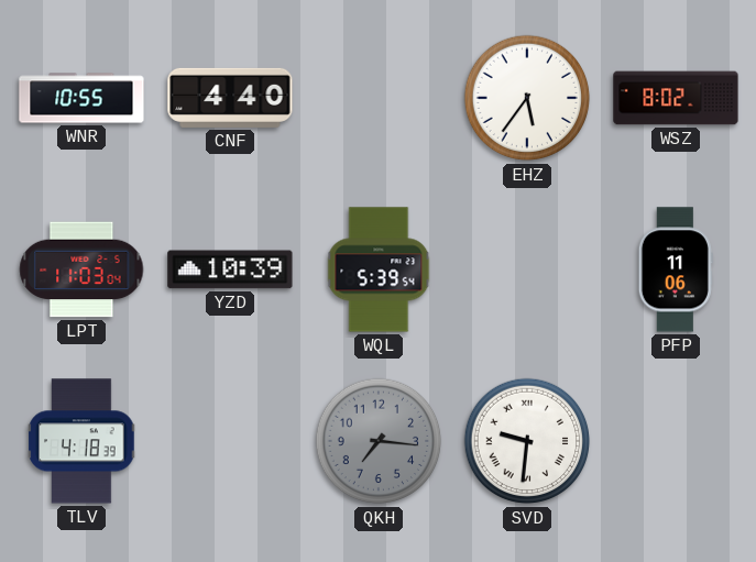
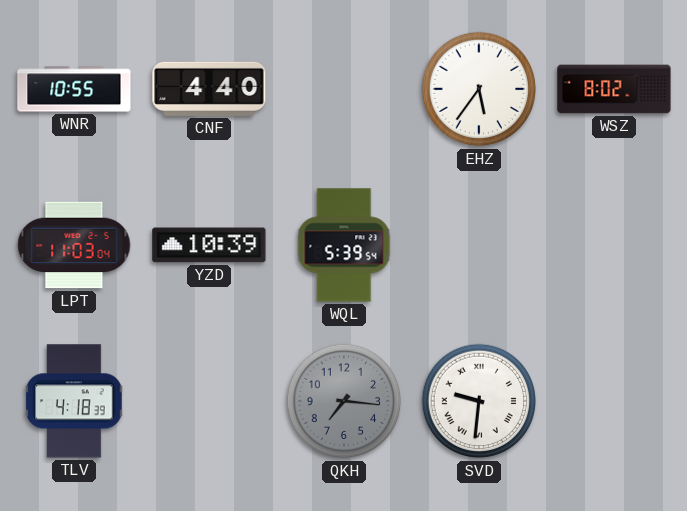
PFP: 11:06 -> none
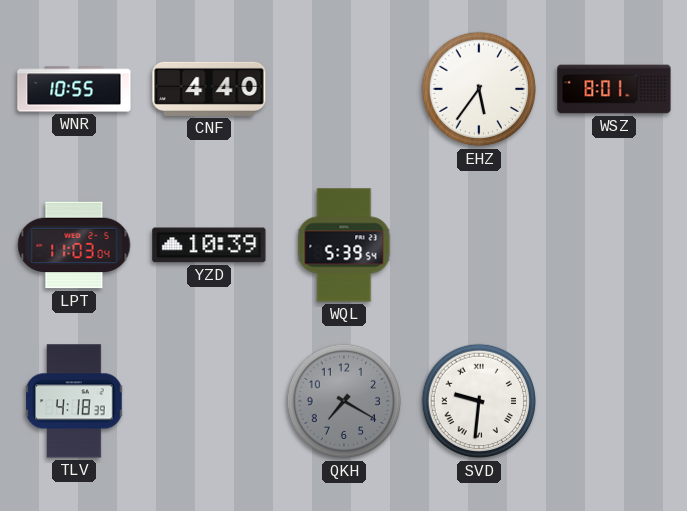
WSZ: 8:02 -> 8:01
QKH: 7:16 -> 7:20
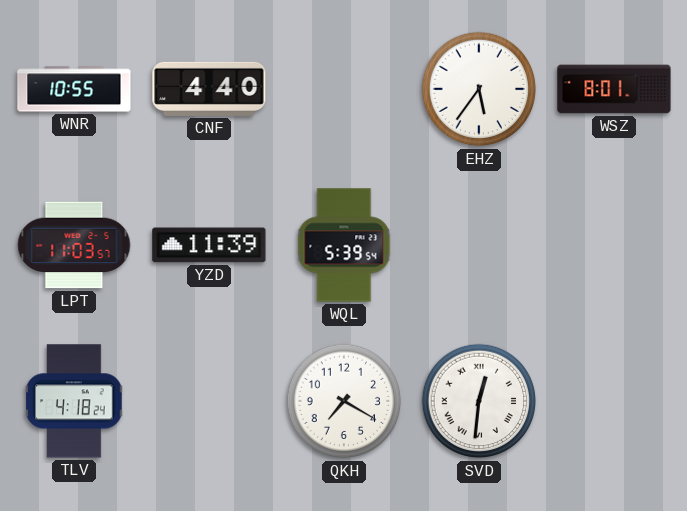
LPT: 11:03:04 -> 11:03:57
YZD: 10:39 -> 11:39
TLV: 4:18:39 -> 4:18:24
QKH dial: grey -> white
SVD: 9:31 -> 12:31
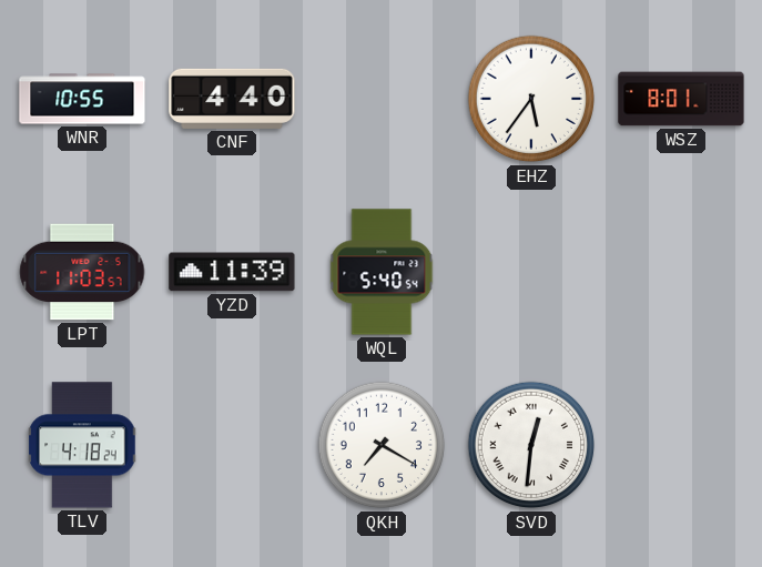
WQL: 5:39 -> 5:40
